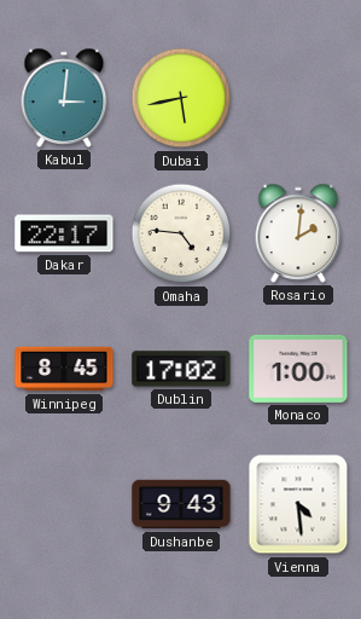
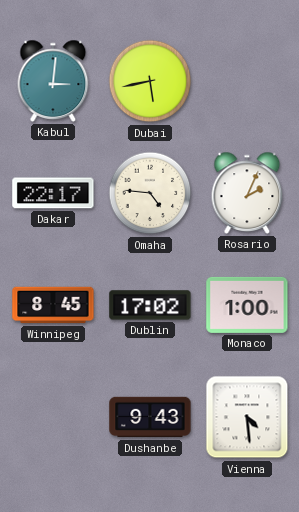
Rosario: 2:01 -> 2:04
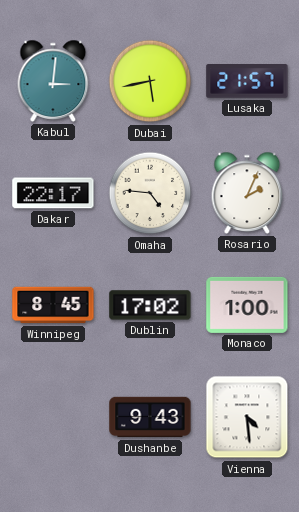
Lusaka: none -> 21:57
